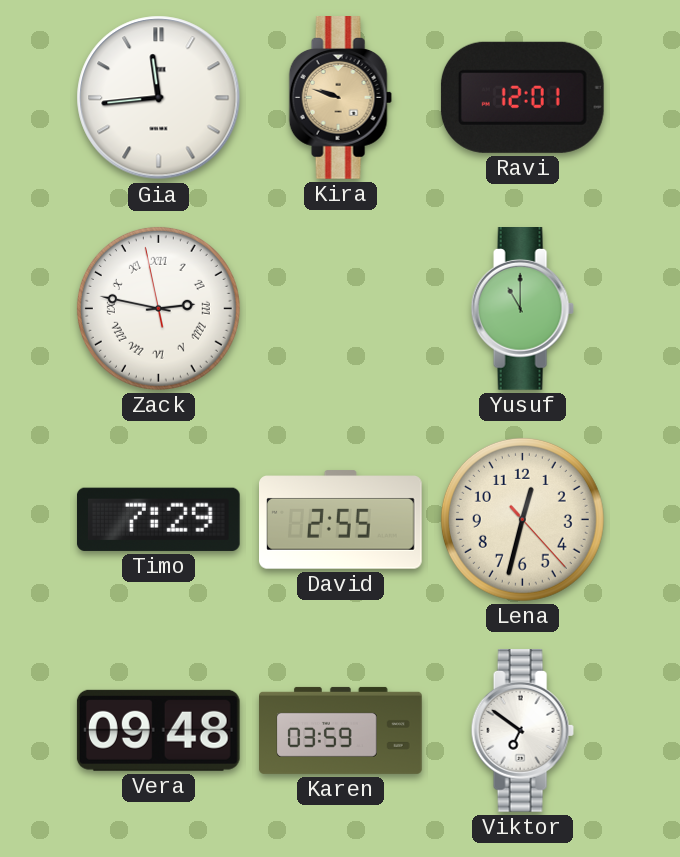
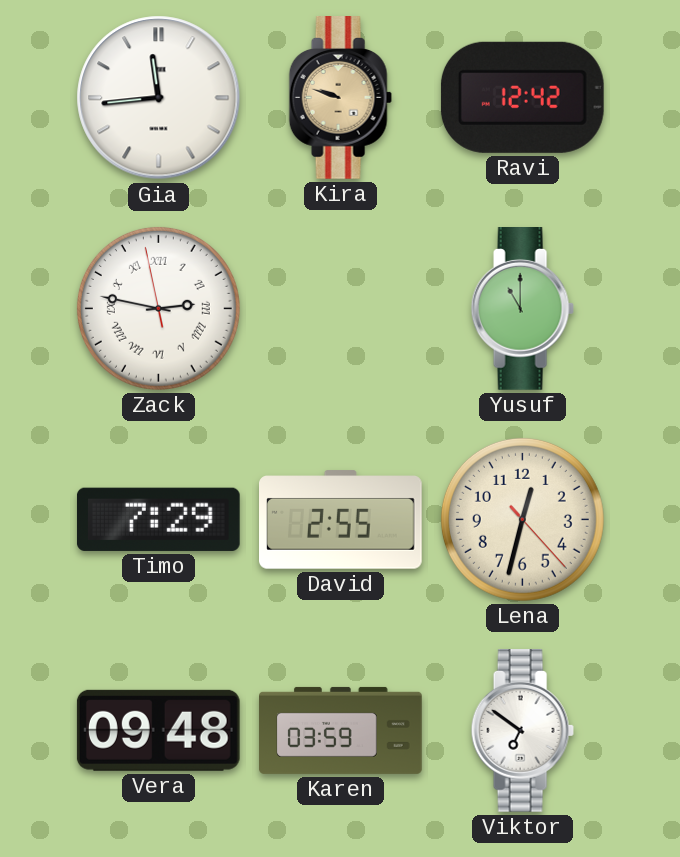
Ravi: 12:01 -> 12:42
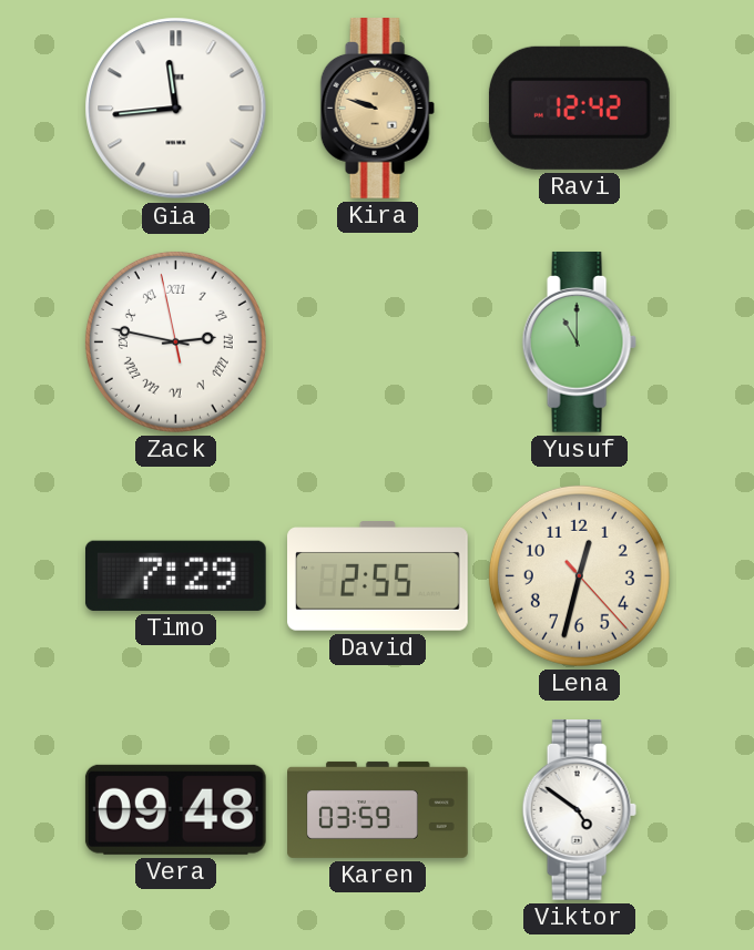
Viktor: 6:51 -> 4:51
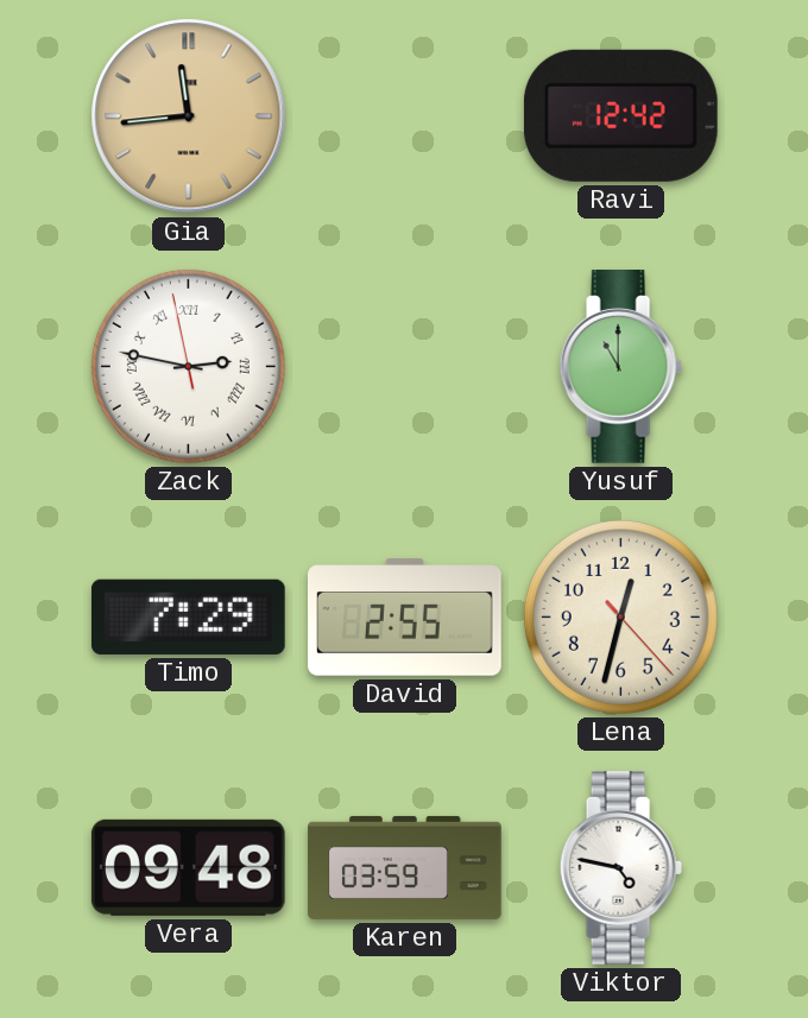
Gia dial: white -> champagne
Kira: 9:48 -> none
Viktor: 4:51 -> 4:47
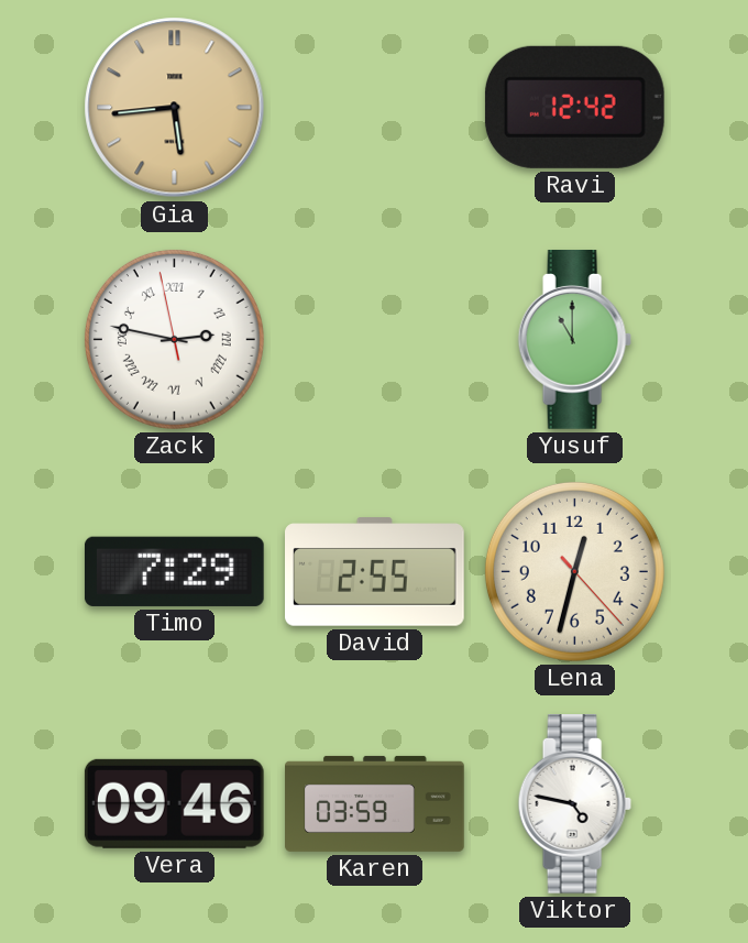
Gia: 11:44 -> 5:44
Vera: 09:48 -> 09:46
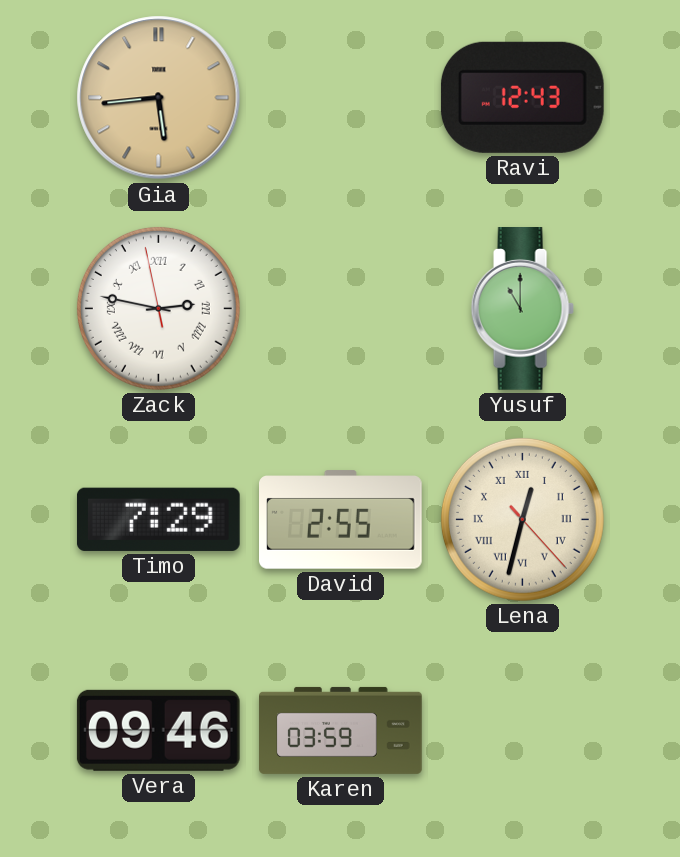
Ravi: 12:42 -> 12:43
Lena numerals: Arabic -> Roman
Viktor: 4:47 -> none
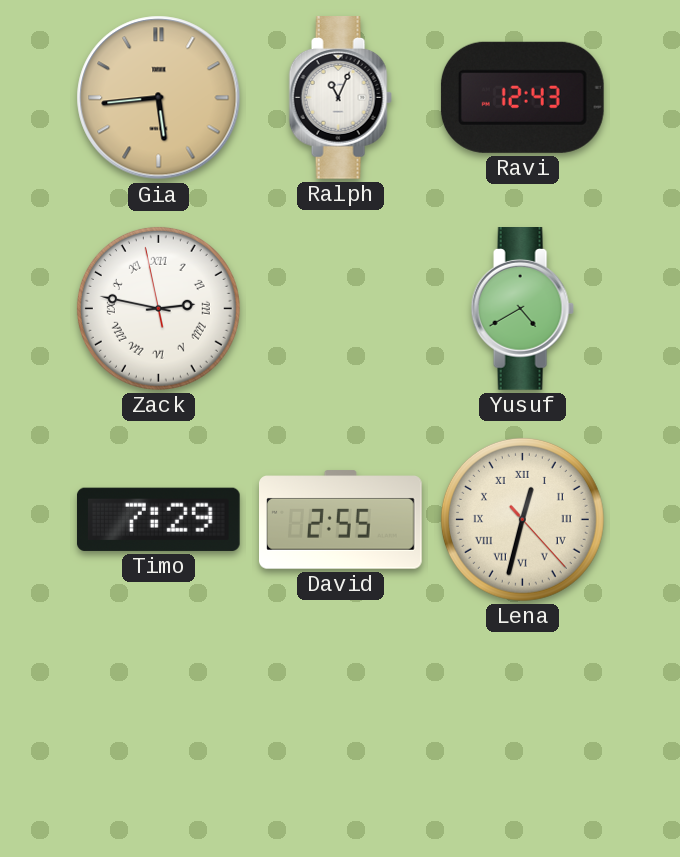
Ralph: none -> 11:04
Yusuf: 11:00 -> 4:40
Vera: 09:46 -> none
Karen: 03:59 -> none
